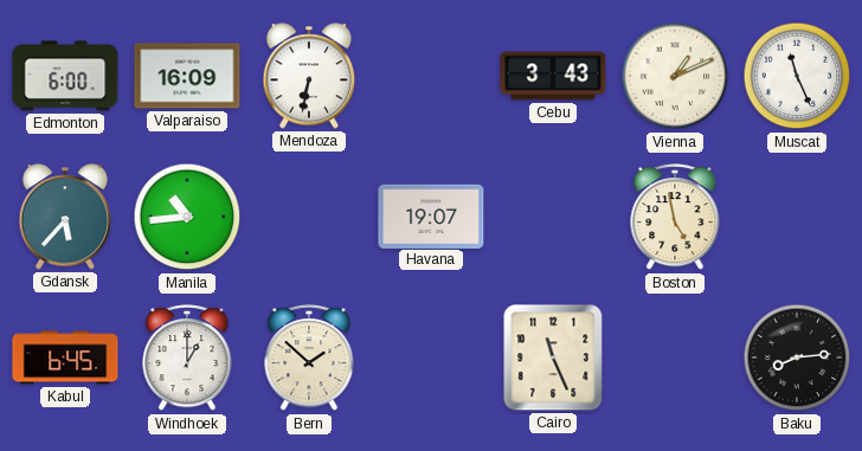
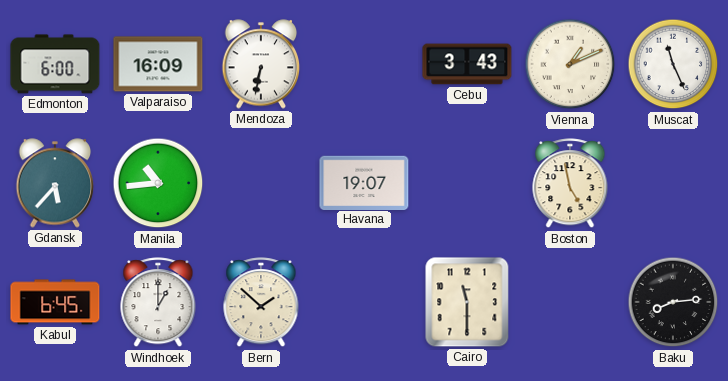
Cairo: 11:26 -> 11:30
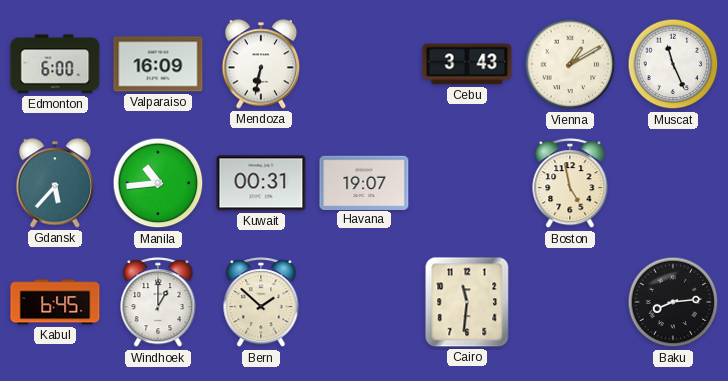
Vienna: 1:11 -> 1:10
Kuwait: none -> 00:31
Cairo: 11:30 -> 11:31
